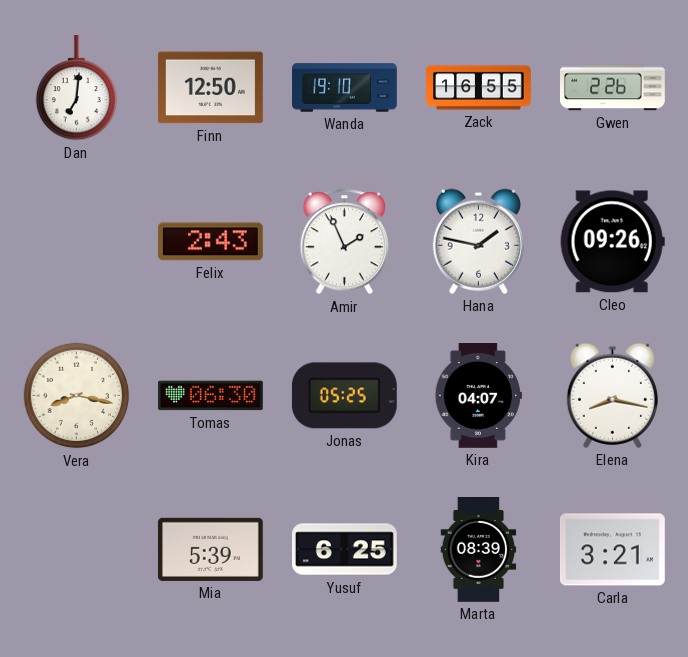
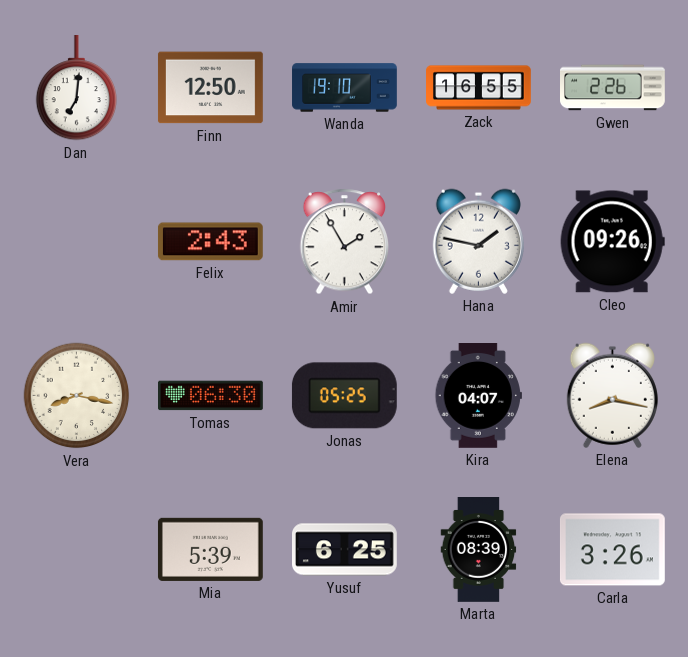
Amir: 1:56 -> 1:55
Carla: 3:21 -> 3:26
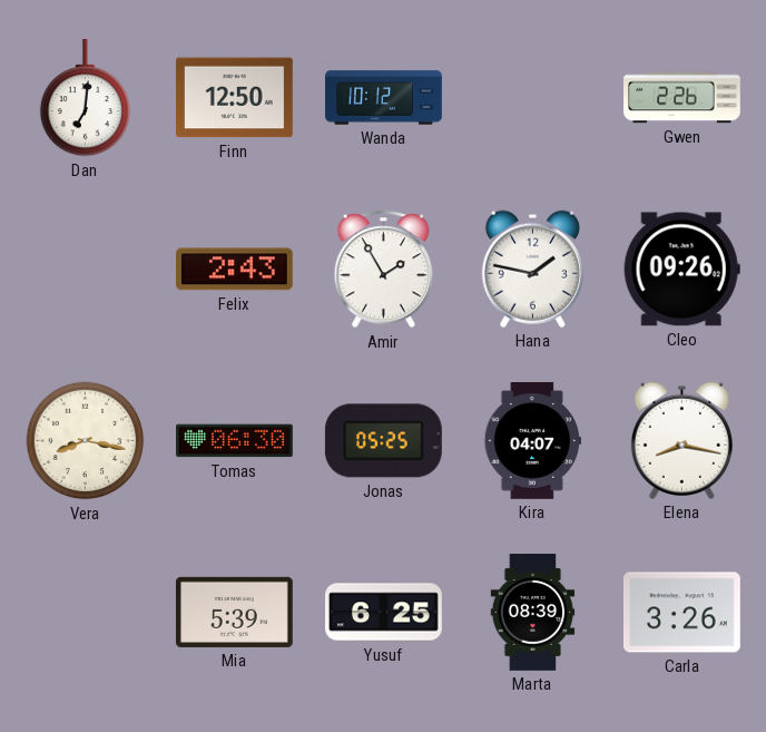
Wanda: 19:10 -> 10:12
Zack: 16:55 -> none
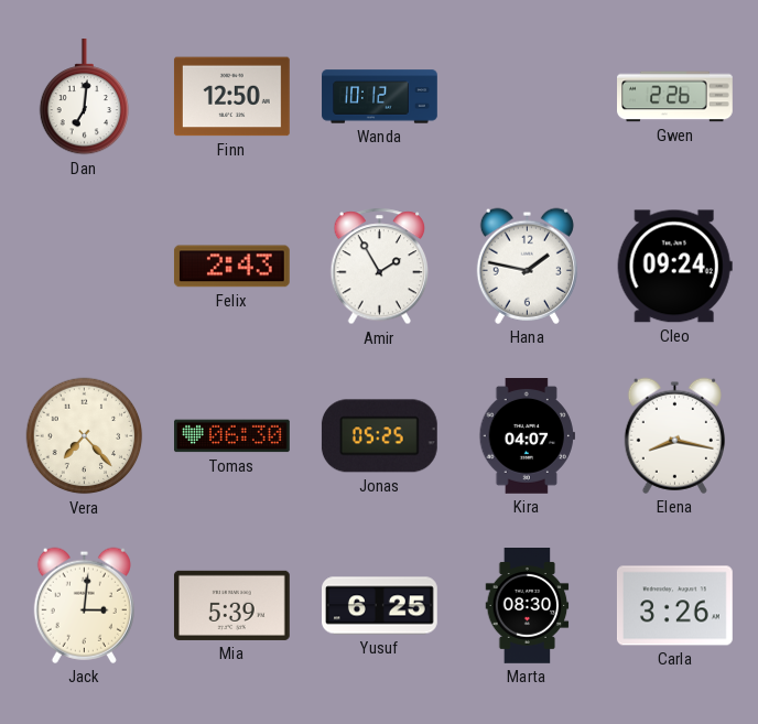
Cleo: 09:26 -> 09:24
Vera: 8:17 -> 7:23
Jack: none -> 3:01
Marta: 08:39 -> 08:30
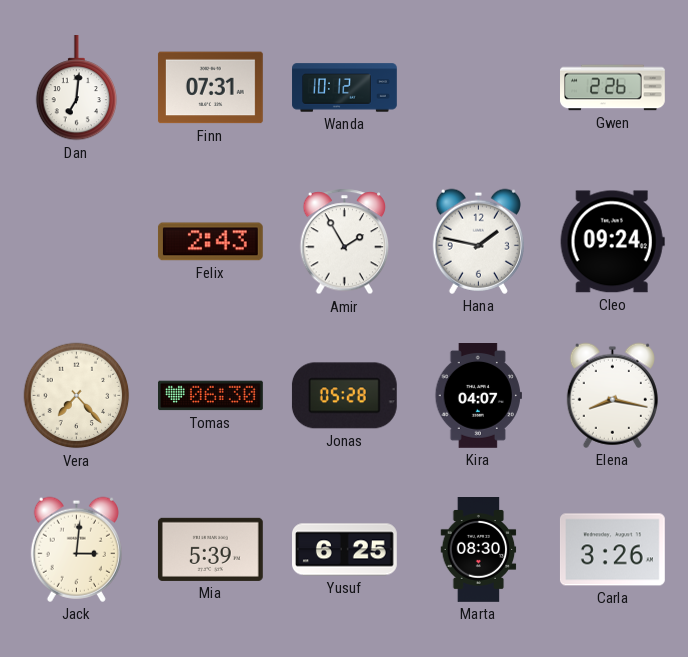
Finn: 12:50 -> 07:31
Jonas: 05:25 -> 05:28
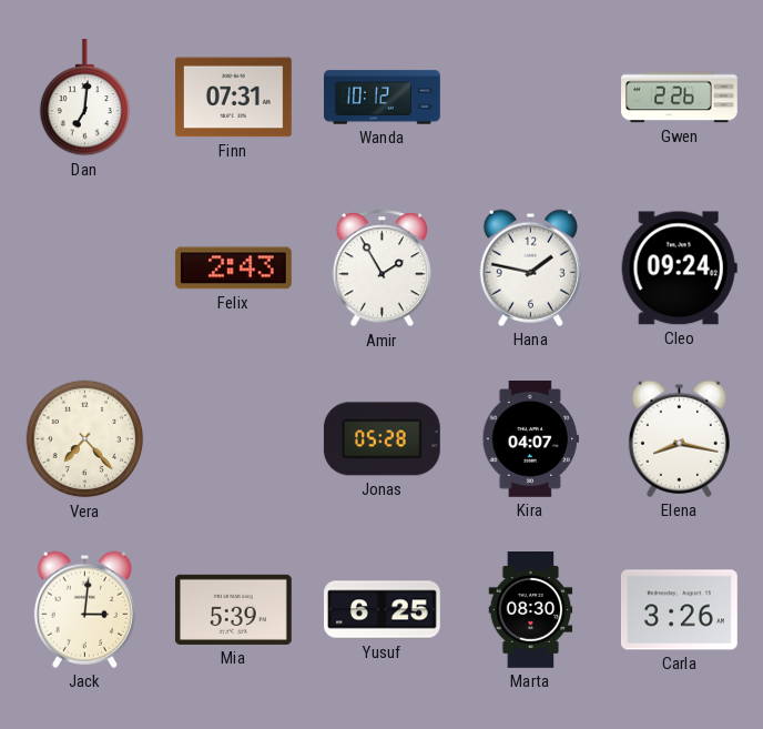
Tomas: 06:30 -> none
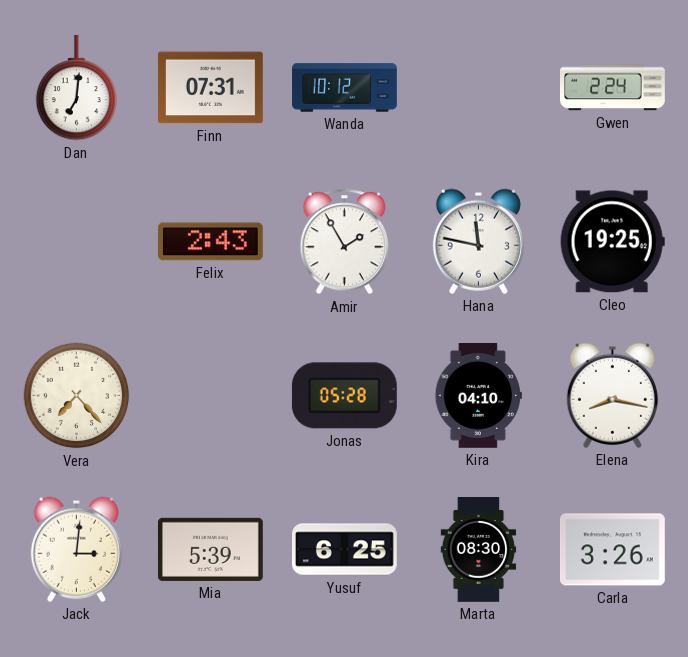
Gwen: 2:26 -> 2:24
Hana: 1:47 -> 11:47
Cleo: 09:24 -> 19:25
Kira: 04:07 -> 04:10
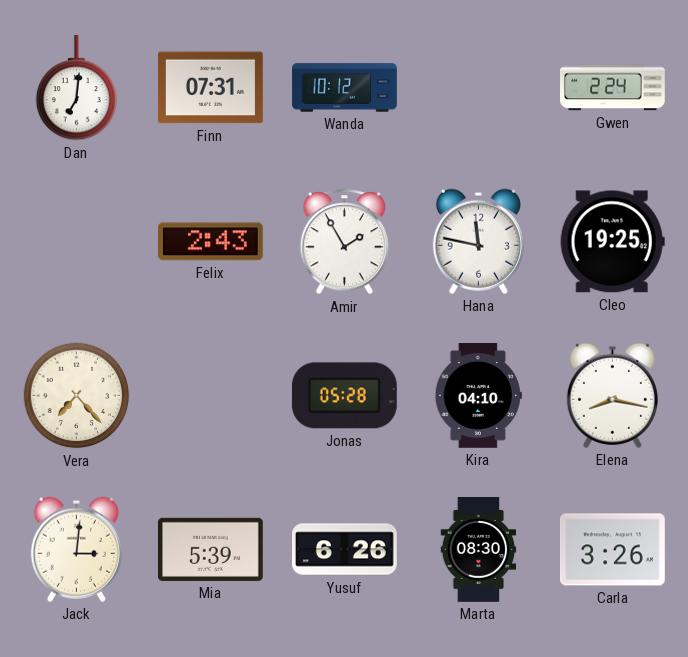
Yusuf: 6:25 -> 6:26
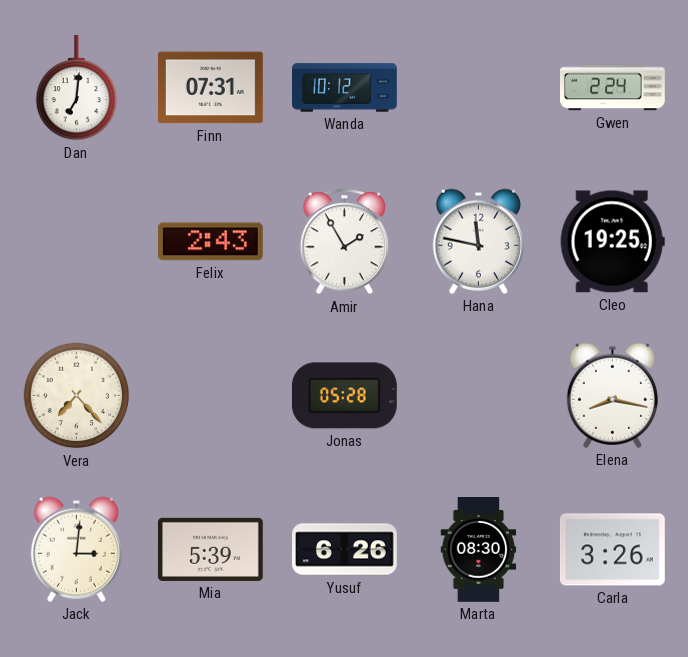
Kira: 04:10 -> none
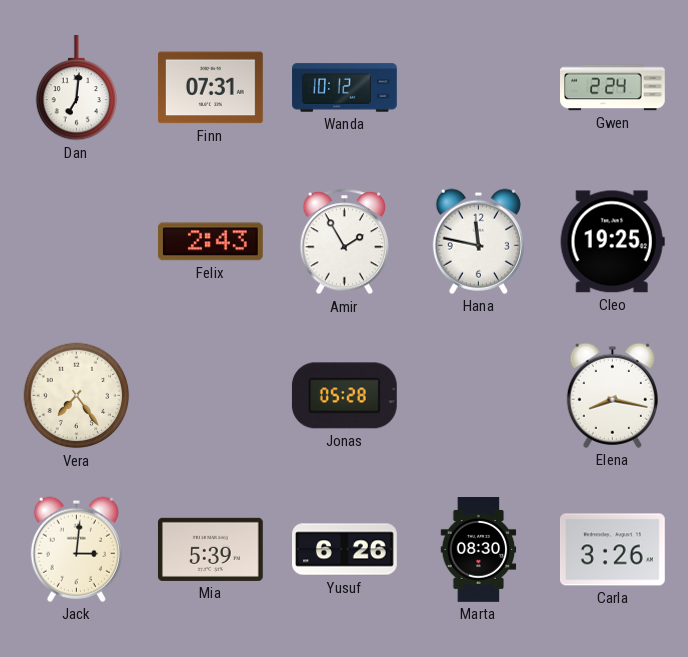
Vera: 7:23 -> 7:24
